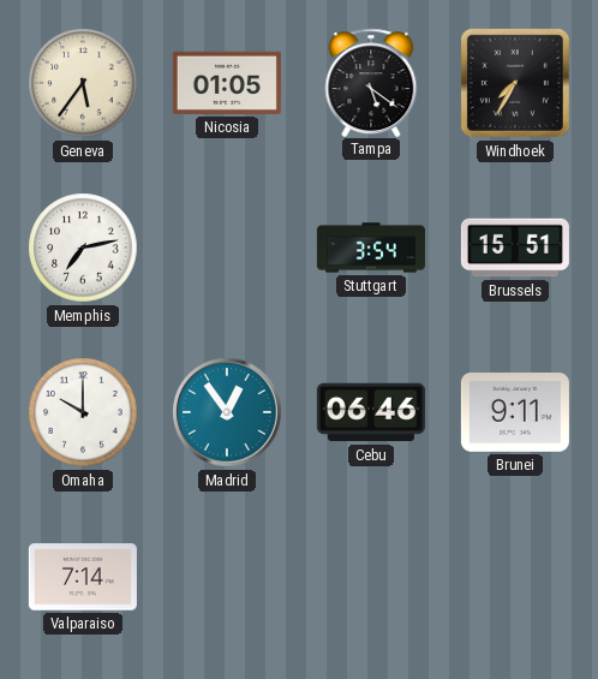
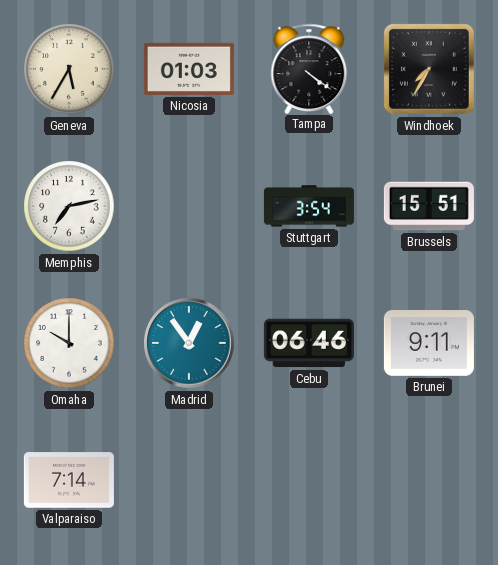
Geneva: 5:36 -> 5:35
Nicosia: 01:05 -> 01:03
Tampa: 5:21 -> 4:21
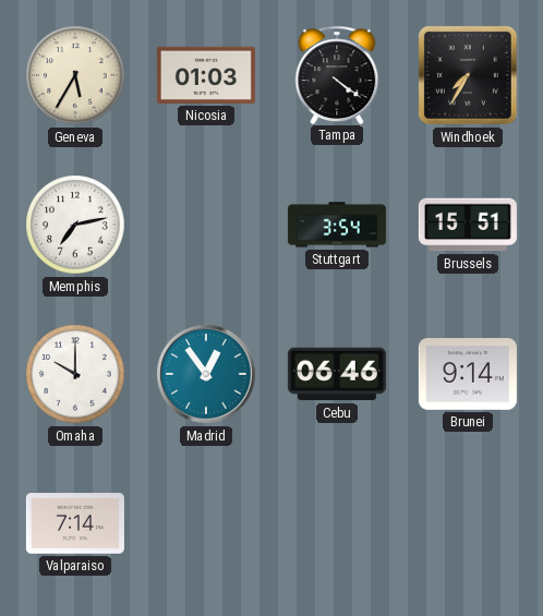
Brunei: 9:11 -> 9:14
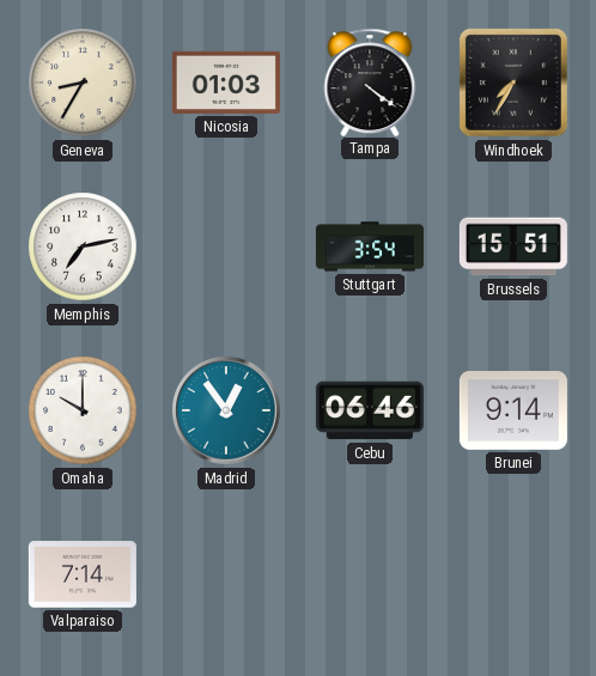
Geneva: 5:35 -> 8:35
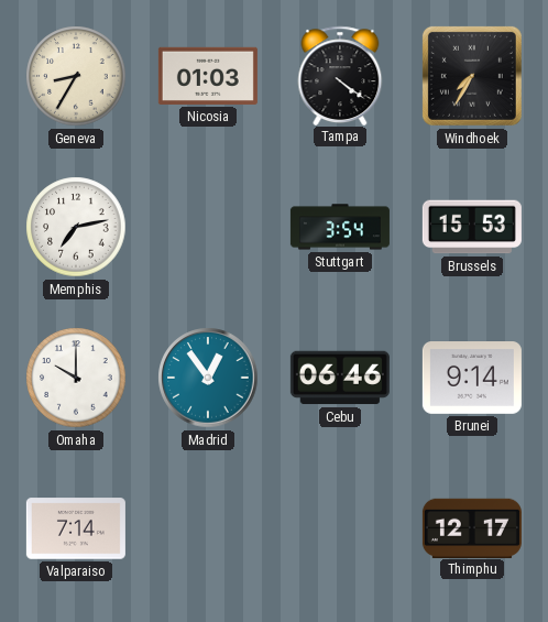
Brussels: 15:51 -> 15:53
Thimphu: none -> 12:17
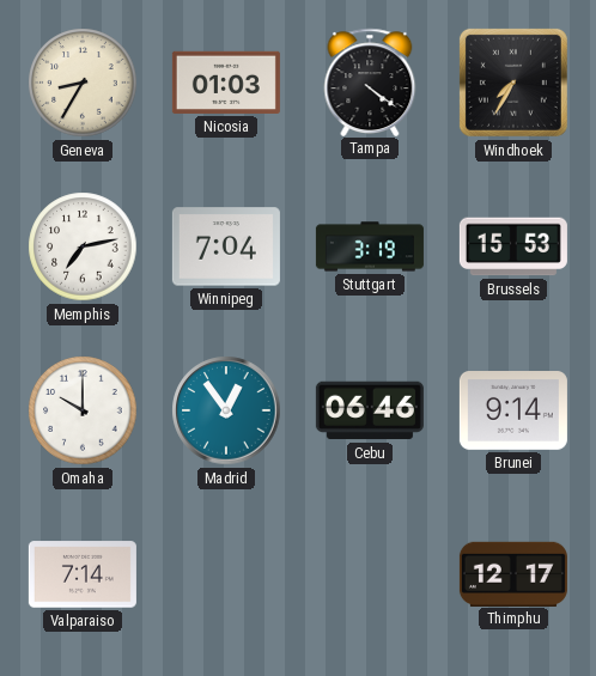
Winnipeg: none -> 7:04
Stuttgart: 3:54 -> 3:19
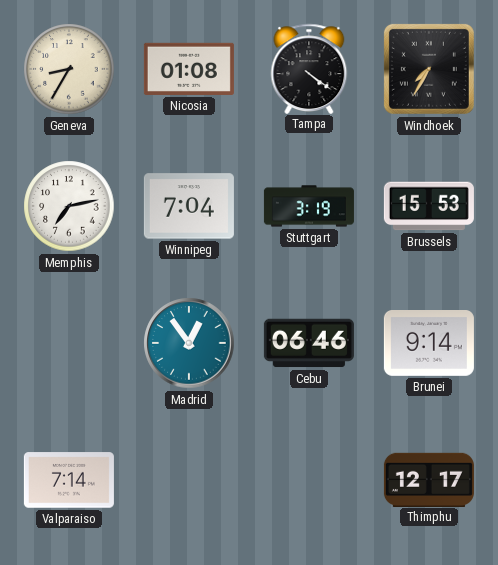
Nicosia: 01:03 -> 01:08
Omaha: 10:00 -> none
